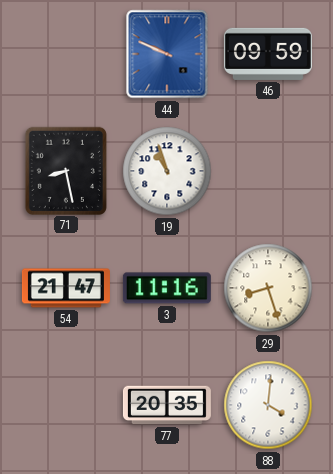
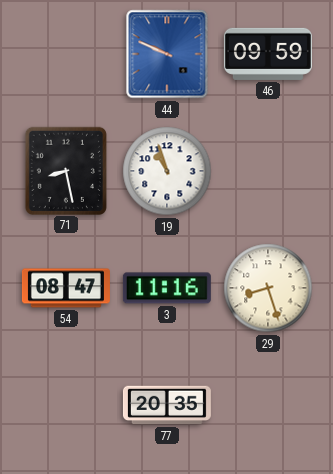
54: 21:47 -> 08:47
88: 4:01 -> none
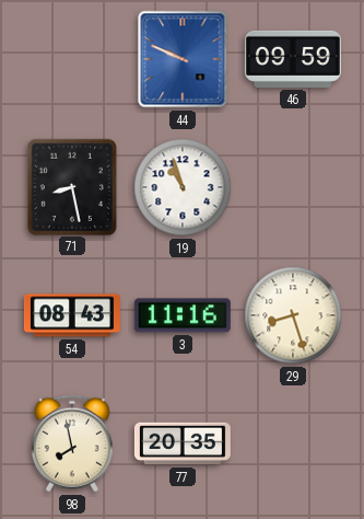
54: 08:47 -> 08:43
98: none -> 7:58
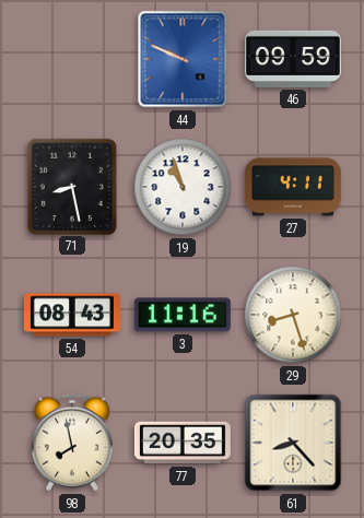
27: none -> 4:11
61: none -> 8:23
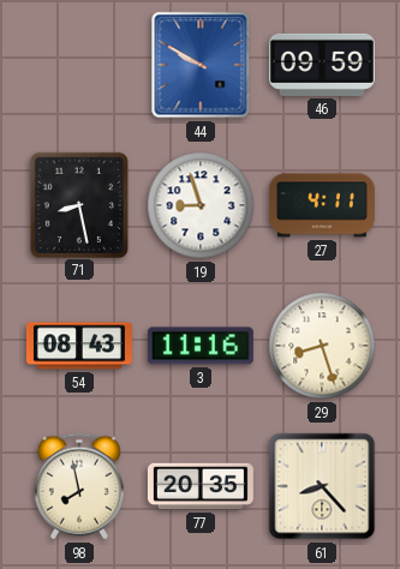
44: 9:49 -> 9:50
19: 10:57 -> 8:57
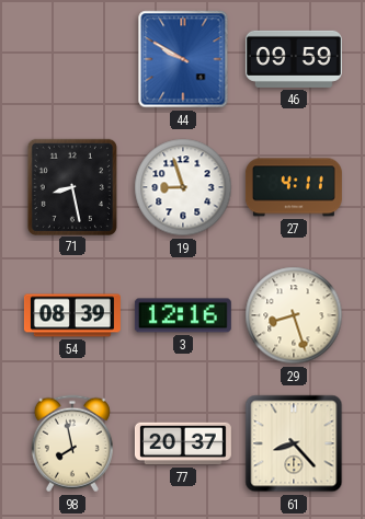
54: 08:43 -> 08:39
3: 11:16 -> 12:16
77: 20:35 -> 20:37
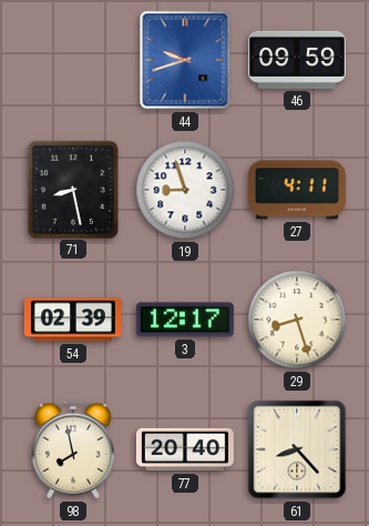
44: 9:50 -> 9:42
54: 08:39 -> 02:39
3: 12:16 -> 12:17
77: 20:37 -> 20:40
